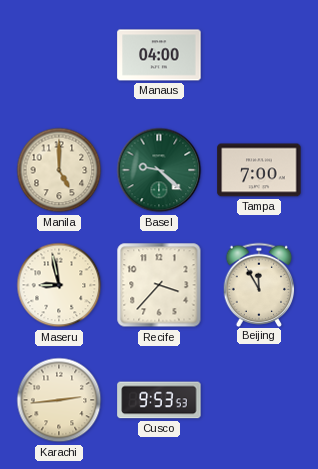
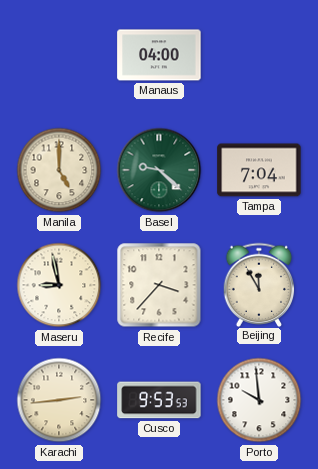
Tampa: 7:00 -> 7:04
Porto: none -> 9:59
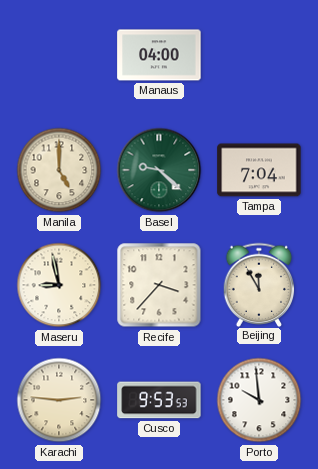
Karachi: 2:44 -> 2:46
